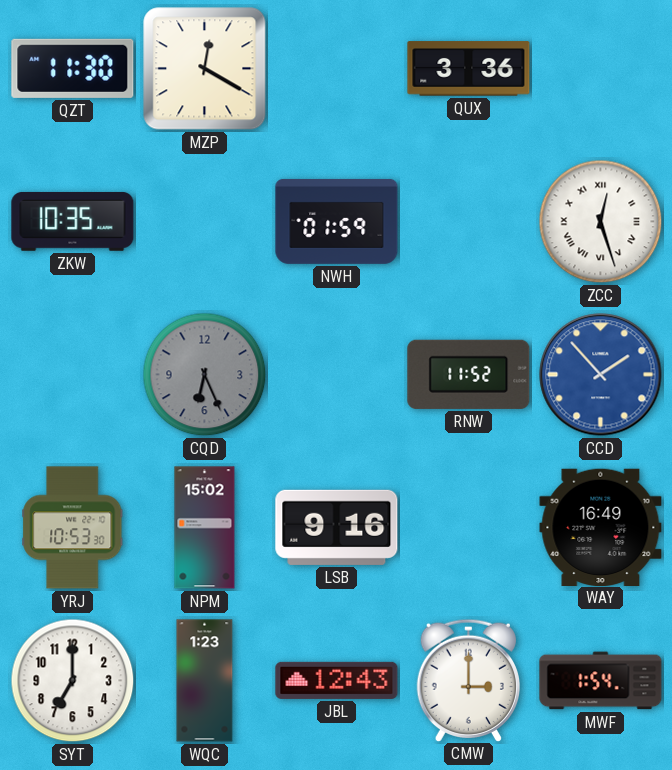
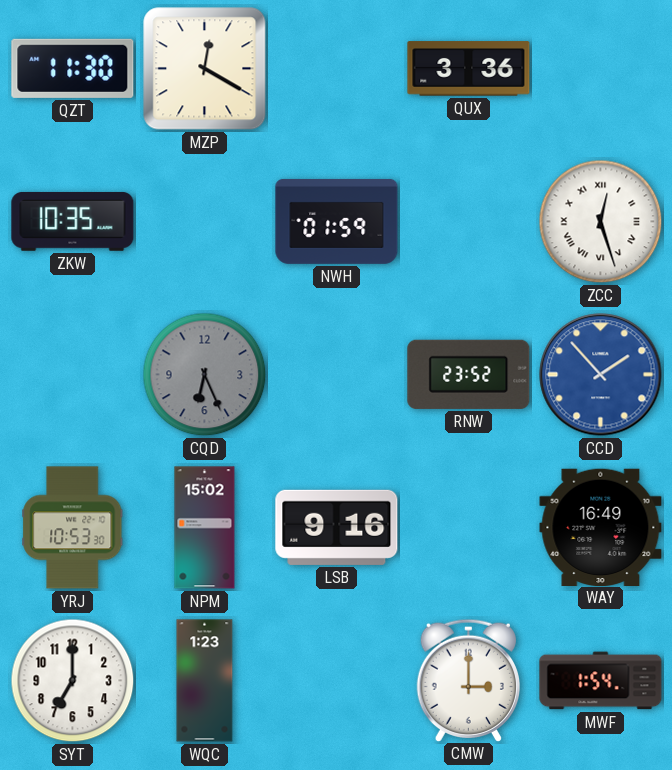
RNW: 11:52 -> 23:52
JBL: 12:43 -> none
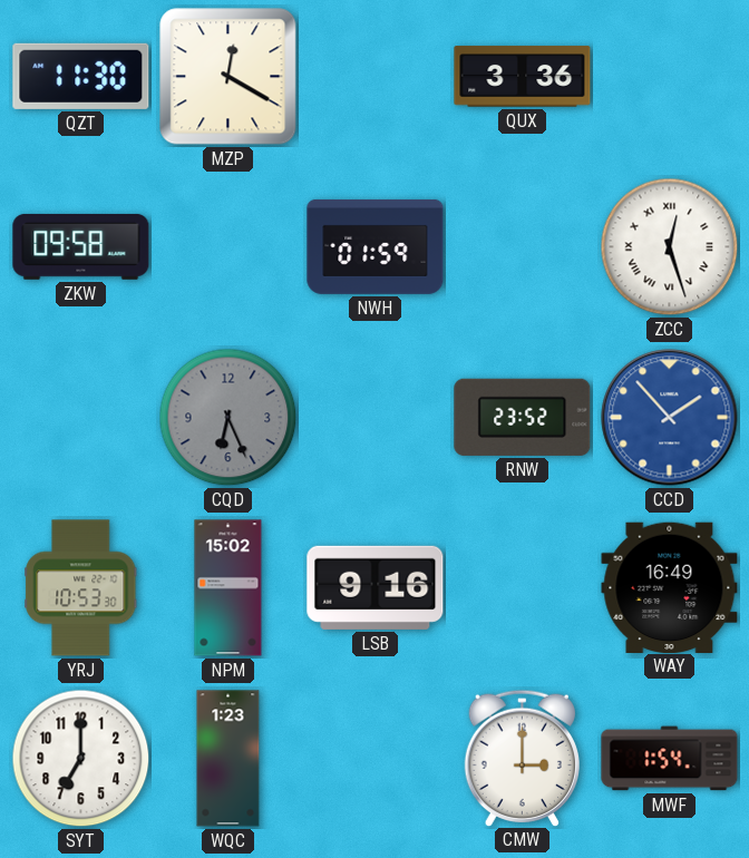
ZKW: 10:35 -> 09:58
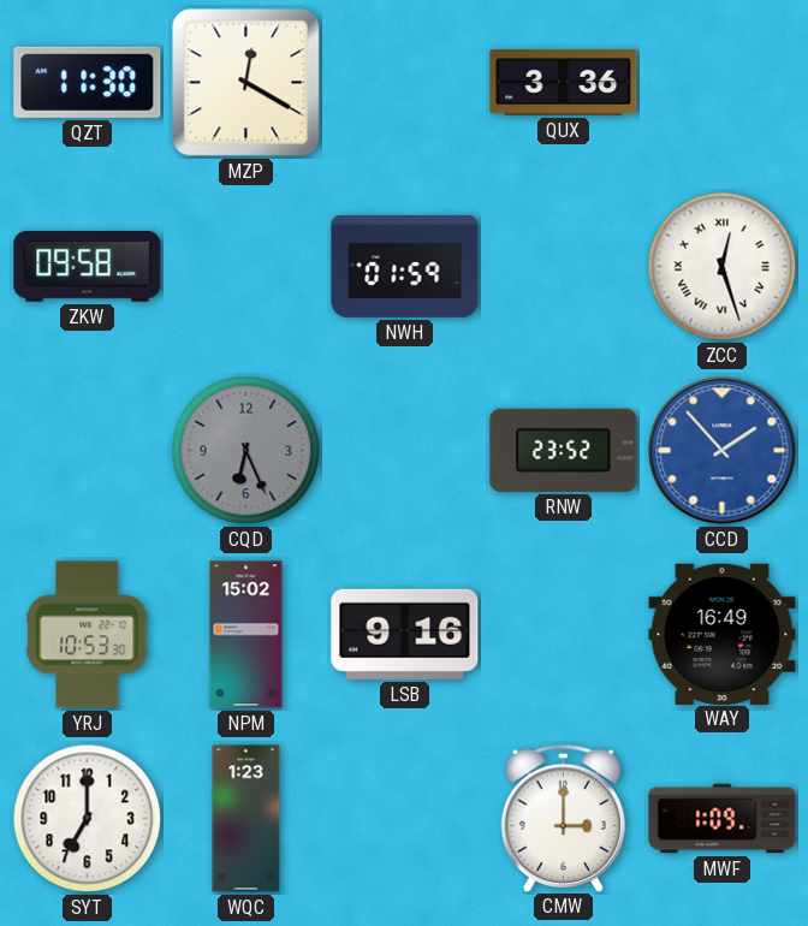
MWF: 1:54 -> 1:09
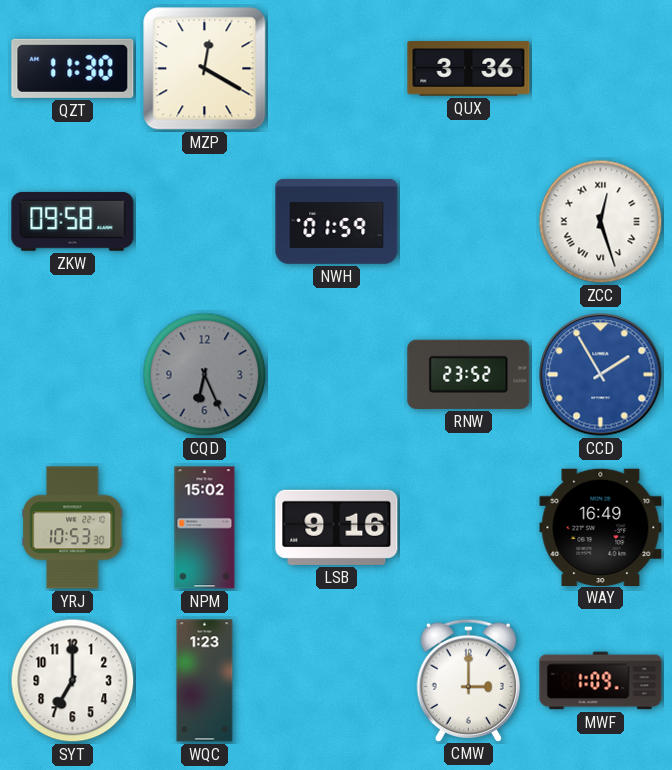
CCD: 1:53 -> 1:55
